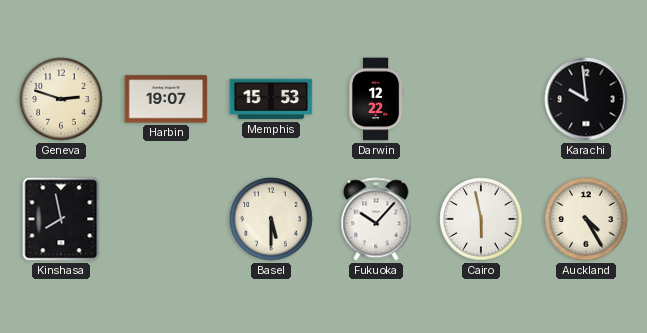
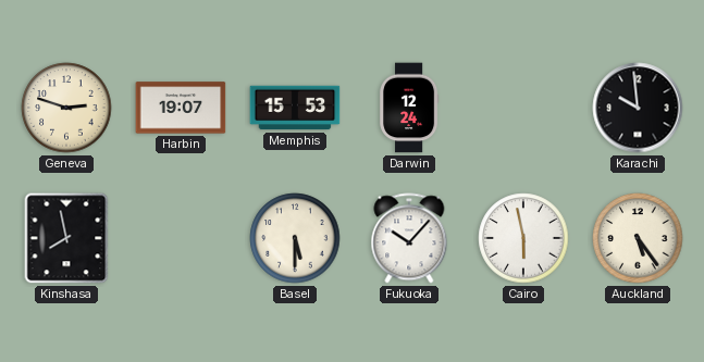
Darwin: 12:22 -> 12:24
Auckland: 4:25 -> 5:24
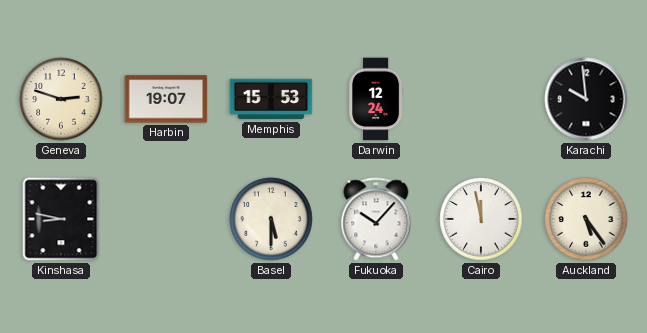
Kinshasa: 7:58 -> 8:47
Cairo: 5:58 -> 11:58
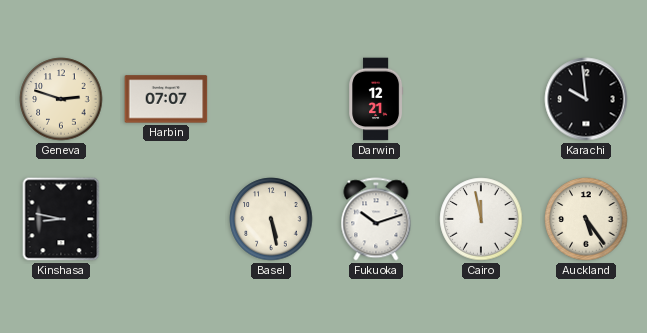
Harbin: 19:07 -> 07:07
Memphis: 15:53 -> none
Darwin: 12:24 -> 12:21
Basel: 5:30 -> 5:28
Fukuoka: 10:07 -> 10:12
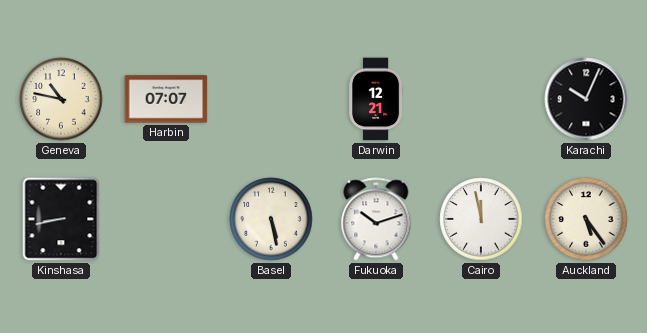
Geneva: 2:48 -> 10:47
Karachi: 9:59 -> 10:04
Kinshasa: 8:47 -> 8:43
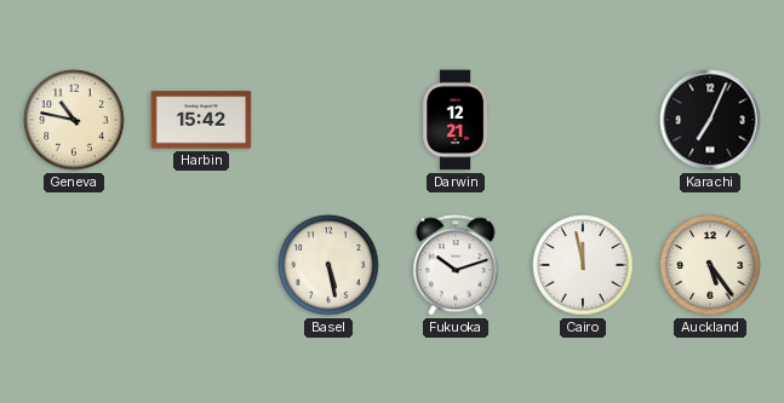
Harbin: 07:07 -> 15:42
Karachi: 10:04 -> 7:04
Kinshasa: 8:43 -> none
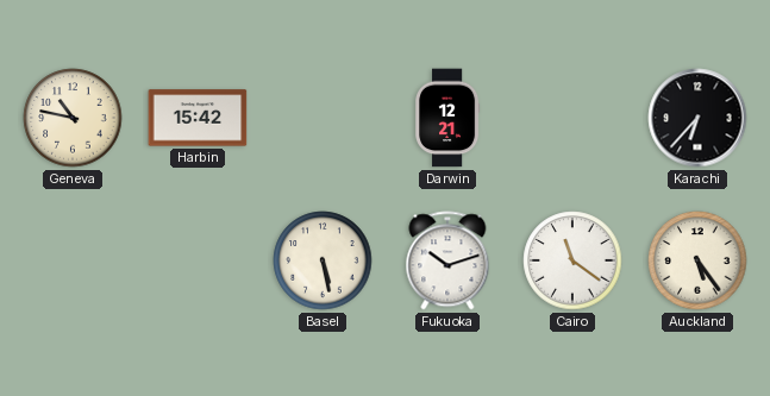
Karachi: 7:04 -> 6:37
Cairo: 11:58 -> 11:21
